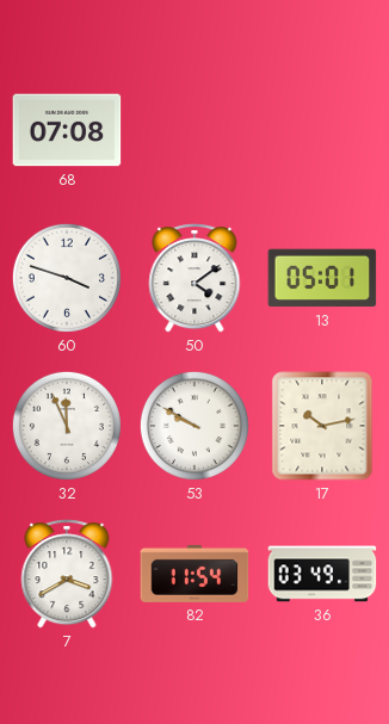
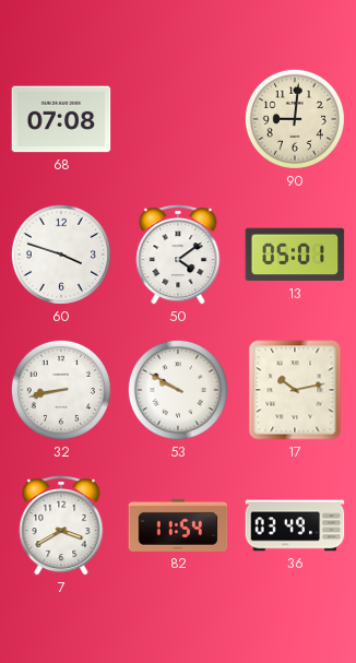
90: none -> 9:01
32: 11:56 -> 8:43
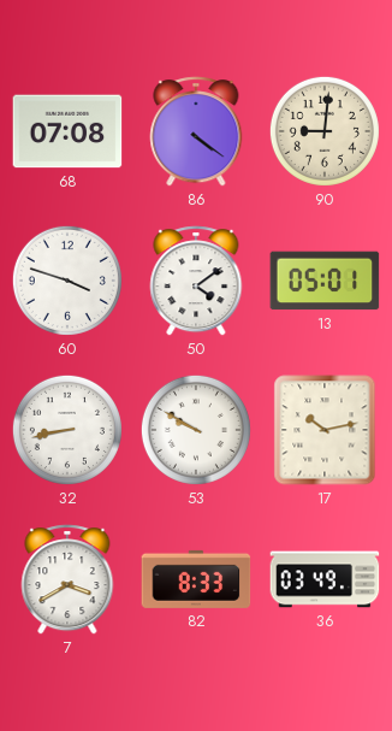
86: none -> 4:21
82: 11:54 -> 8:33
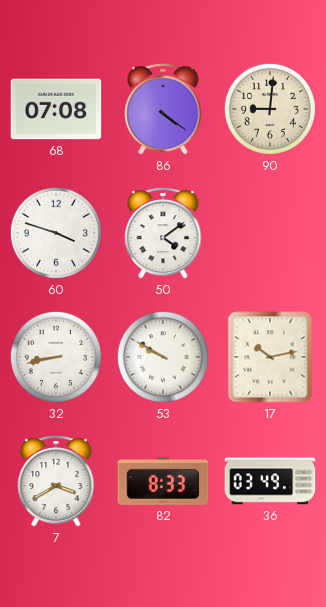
13: 05:01 -> none
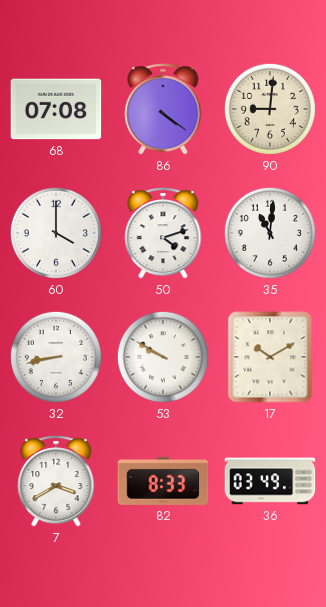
60: 3:48 -> 4:00
50: 4:09 -> 4:12
35: none -> 11:01
17: 10:13 -> 10:10
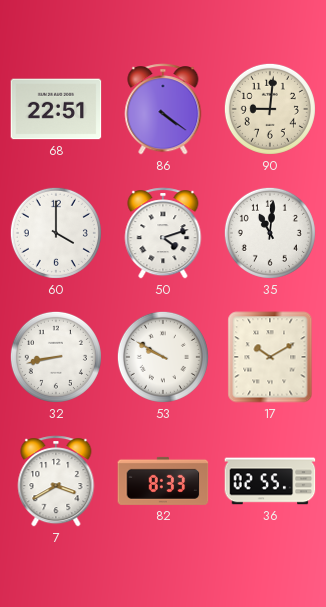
68: 07:08 -> 22:51
36: 03:49 -> 02:55
